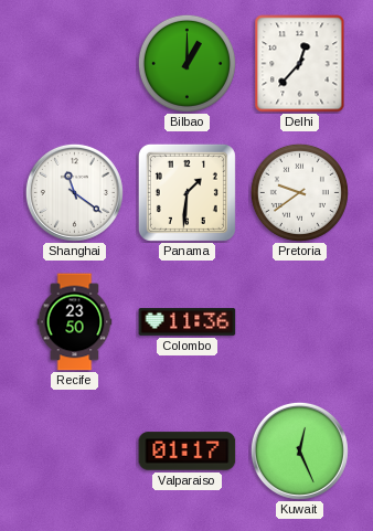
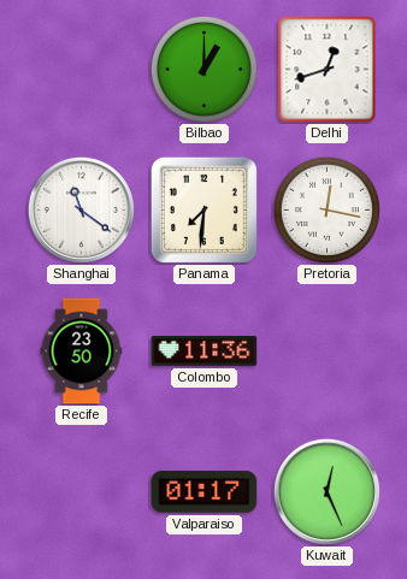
Delhi: 12:37 -> 12:42
Panama: 1:31 -> 7:31
Pretoria: 9:39 -> 12:17
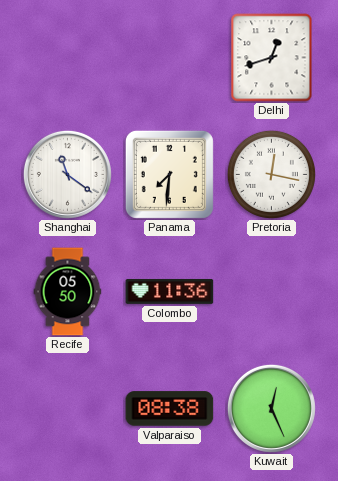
Bilbao: 1:00 -> none
Recife: 23:50 -> 05:50
Valparaiso: 01:17 -> 08:38
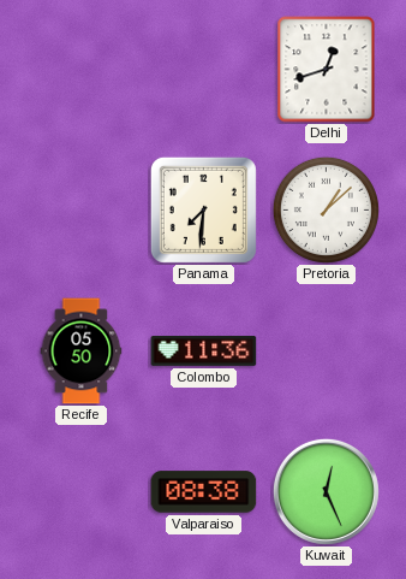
Shanghai: 11:21 -> none
Pretoria: 12:17 -> 1:08
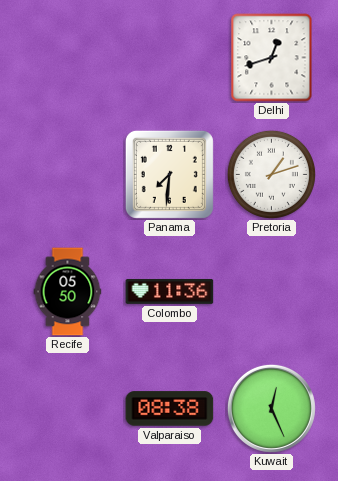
Pretoria: 1:08 -> 1:12
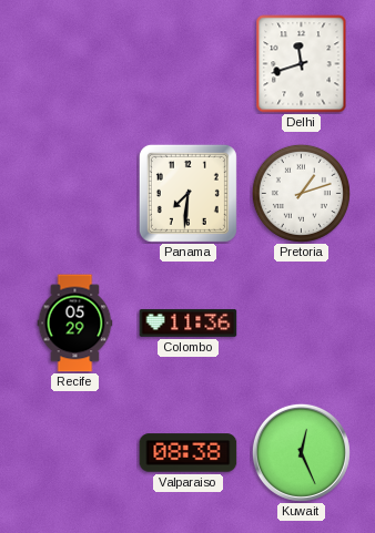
Delhi: 12:42 -> 11:42
Recife: 05:50 -> 05:29
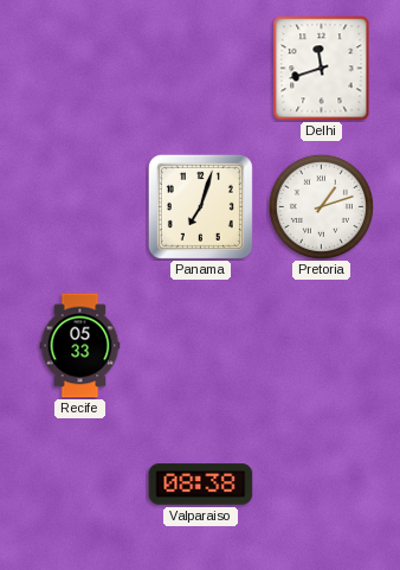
Panama: 7:31 -> 7:03
Recife: 05:29 -> 05:33
Colombo: 11:36 -> none
Kuwait: 12:26 -> none
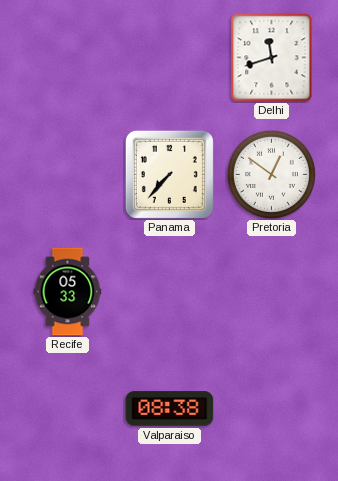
Panama: 7:03 -> 7:37
Pretoria: 1:12 -> 12:51
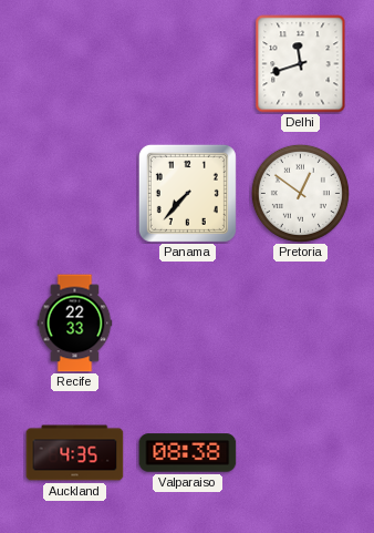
Recife: 05:33 -> 22:33
Auckland: none -> 4:35
